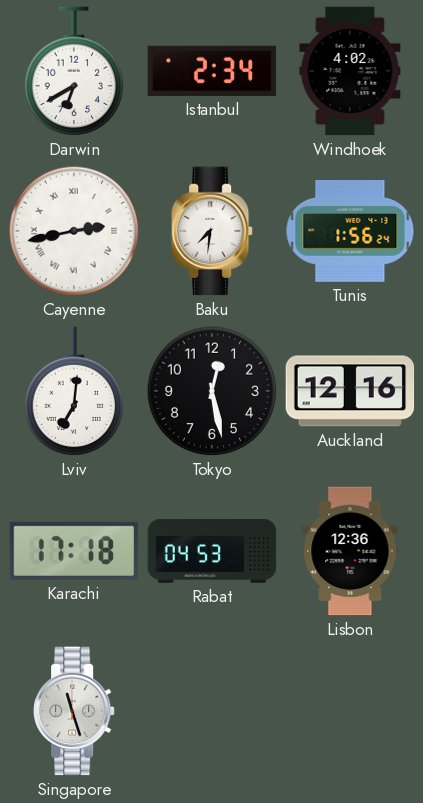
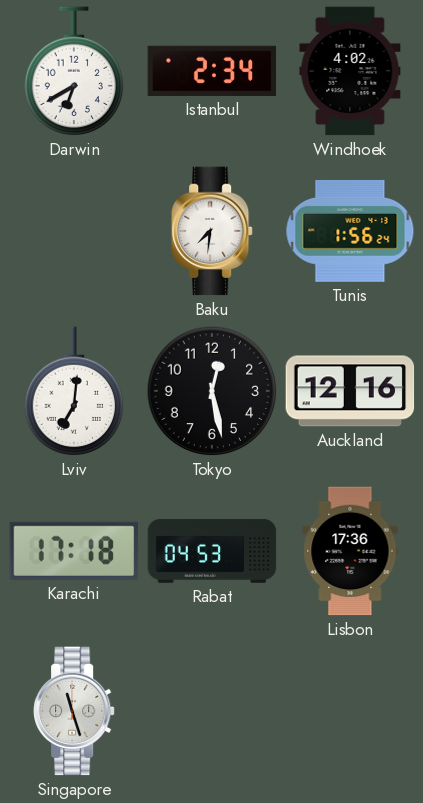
Cayenne: 2:43 -> none
Lisbon: 12:36 -> 17:36
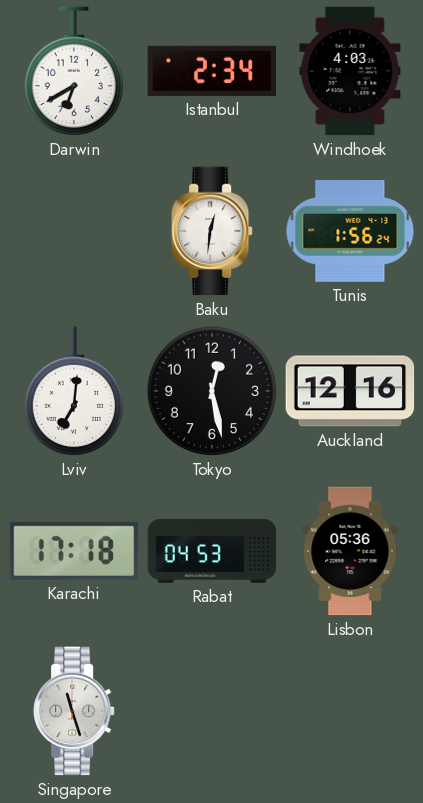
Windhoek: 4:02 -> 4:03
Baku: 7:31 -> 12:31
Lisbon: 17:36 -> 05:36
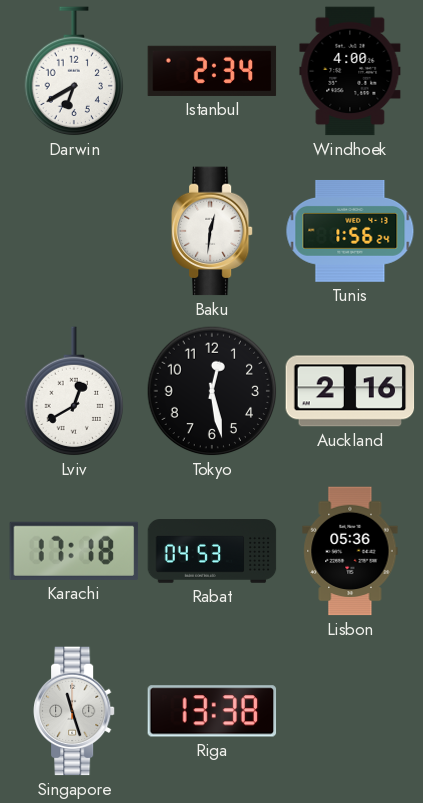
Windhoek: 4:03 -> 4:00
Lviv: 7:01 -> 12:40
Auckland: 12:16 -> 2:16
Riga: none -> 13:38
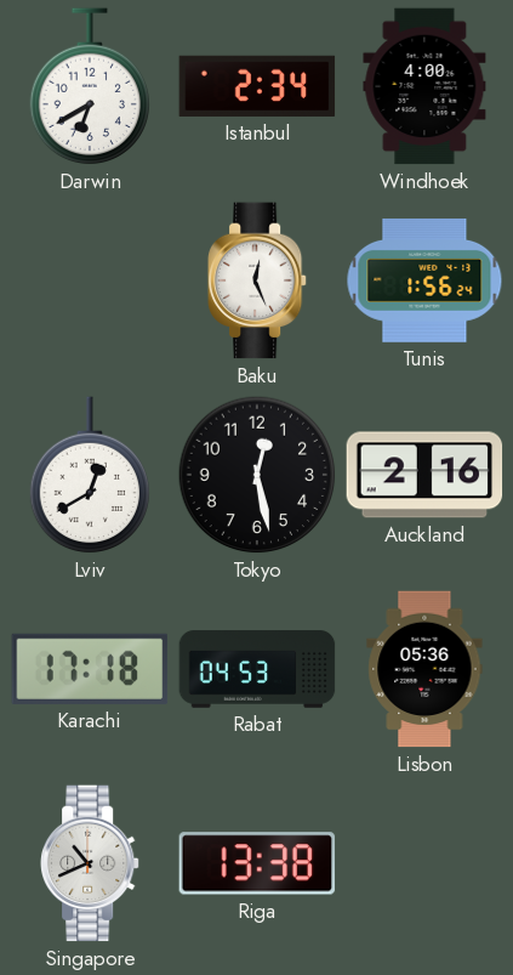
Baku: 12:31 -> 12:26
Singapore: 11:27 -> 10:41
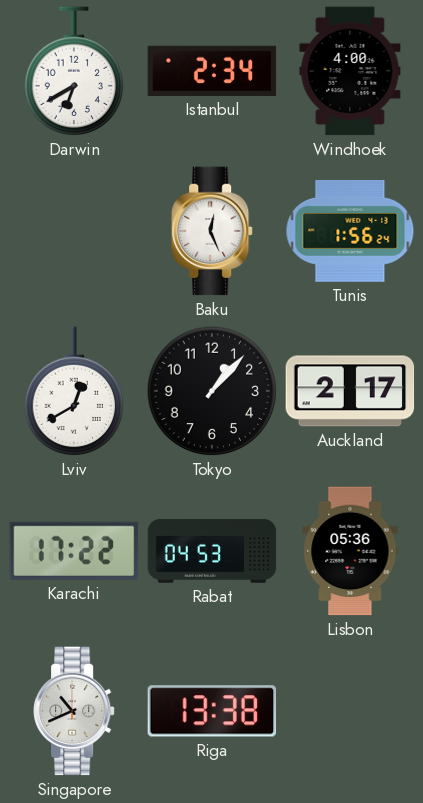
Tokyo: 12:28 -> 1:07
Auckland: 2:16 -> 2:17
Karachi: 17:18 -> 17:22
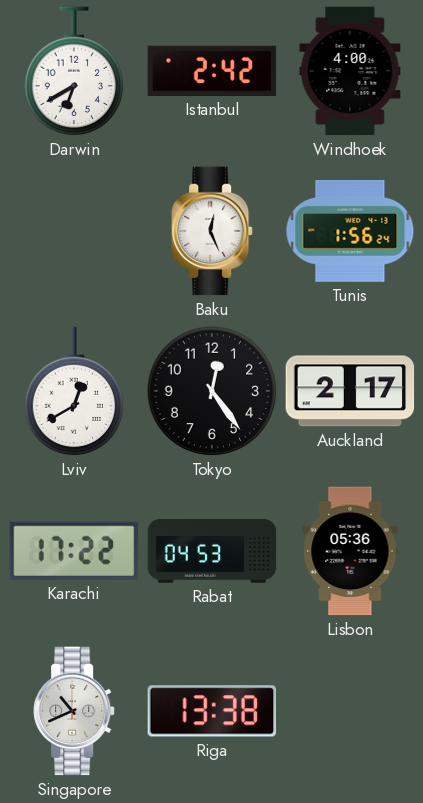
Istanbul: 2:34 -> 2:42
Tokyo: 1:07 -> 12:24
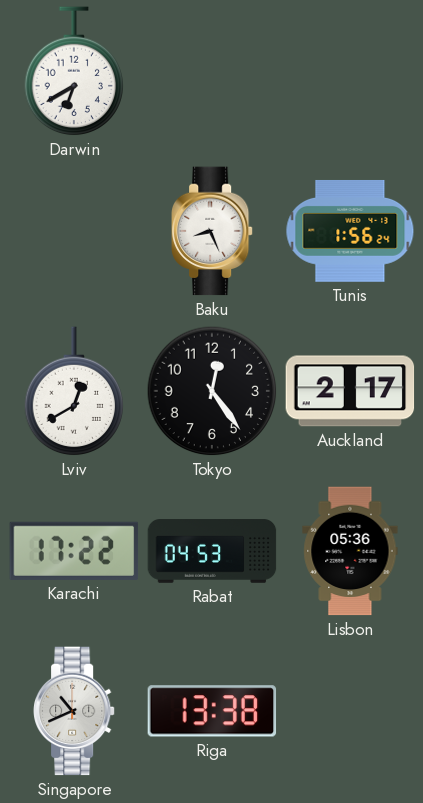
Istanbul: 2:42 -> none
Windhoek: 4:00 -> none
Baku: 12:26 -> 8:26
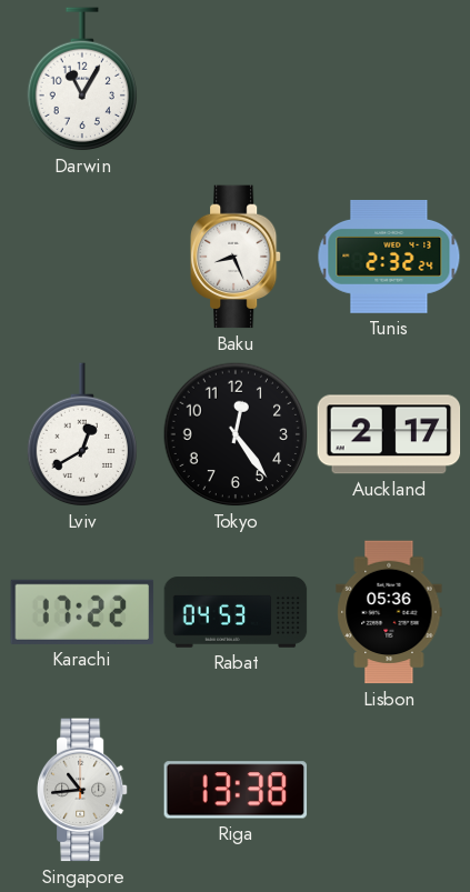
Darwin: 6:40 -> 11:05
Tunis: 1:56 -> 2:32
Singapore: 10:41 -> 10:44
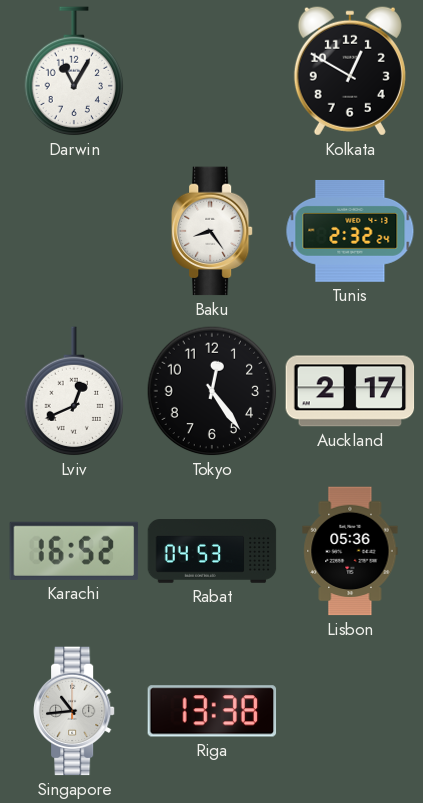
Kolkata: none -> 12:50
Baku: 8:26 -> 8:24
Lviv: 12:40 -> 12:41
Karachi: 17:22 -> 16:52
